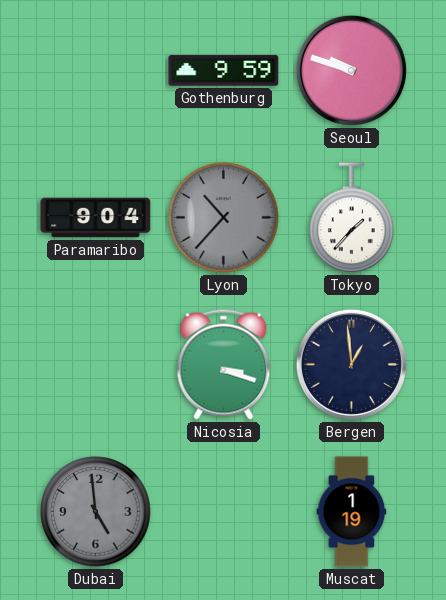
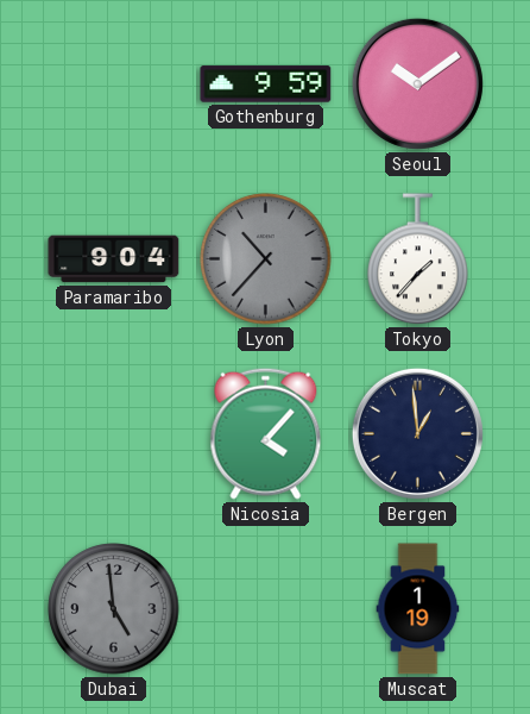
Seoul: 9:48 -> 10:09
Nicosia: 3:18 -> 4:07
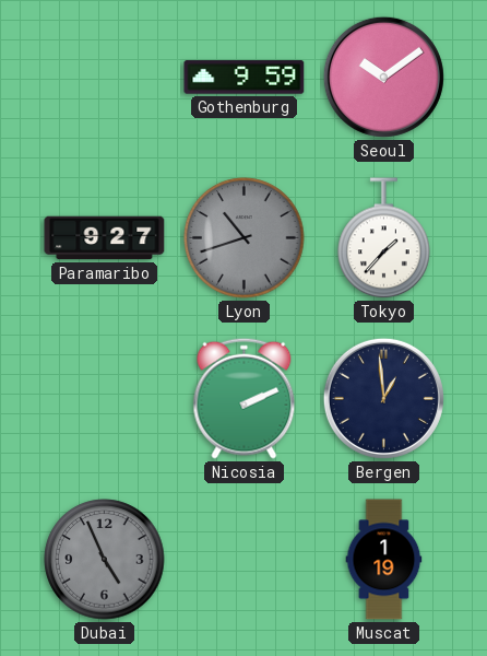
Paramaribo: 9:04 -> 9:27
Lyon: 10:37 -> 10:42
Nicosia: 4:07 -> 2:11
Dubai: 4:59 -> 4:56
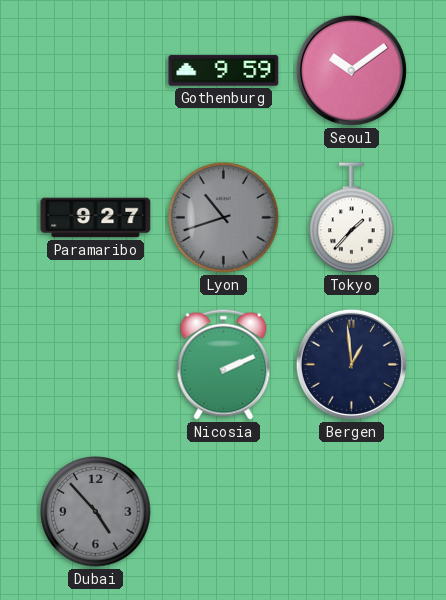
Dubai: 4:56 -> 4:53
Muscat: 1:19 -> none
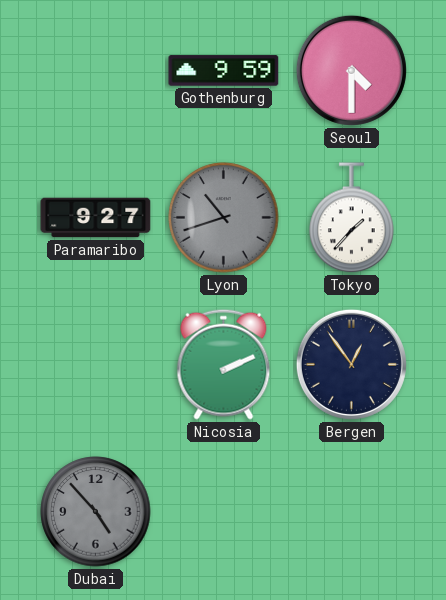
Seoul: 10:09 -> 4:30
Bergen: 12:59 -> 12:54
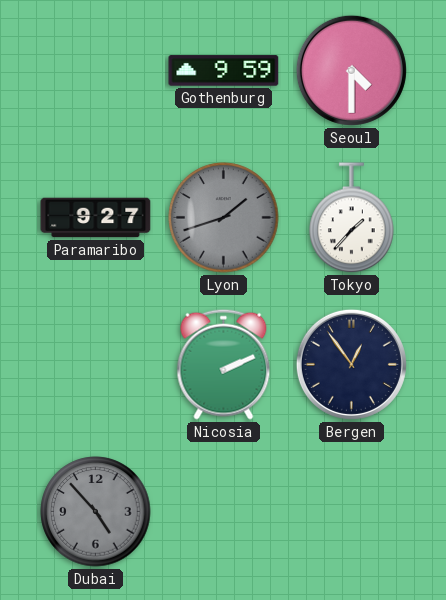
Lyon: 10:42 -> 1:42
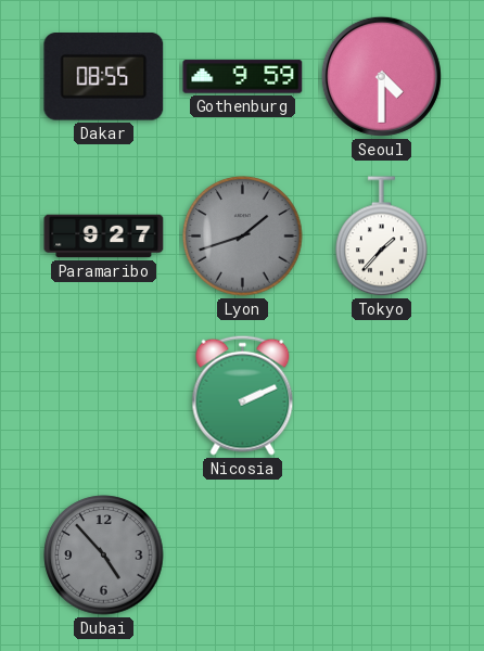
Dakar: none -> 08:55
Bergen: 12:54 -> none
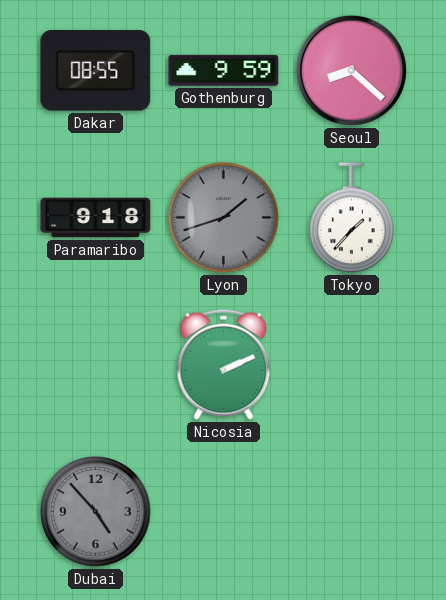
Seoul: 4:30 -> 8:22
Paramaribo: 9:27 -> 9:18
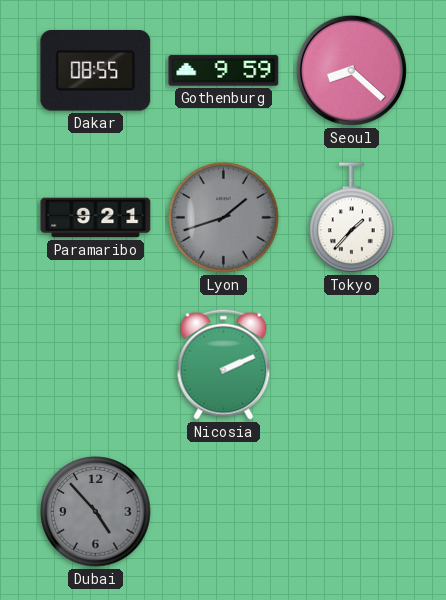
Paramaribo: 9:18 -> 9:21
